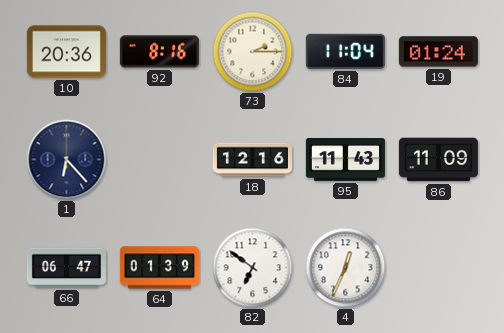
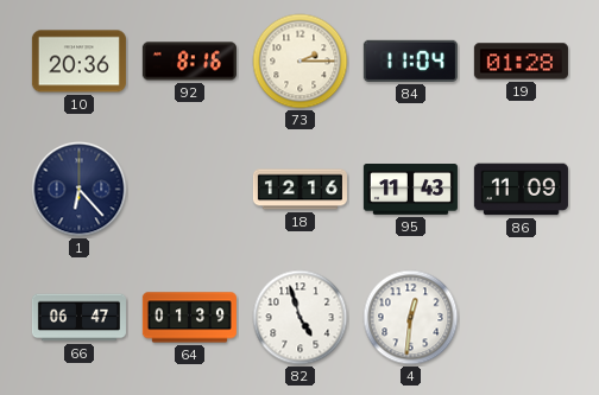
19: 01:24 -> 01:28
82: 6:51 -> 4:57
4: 12:34 -> 12:31
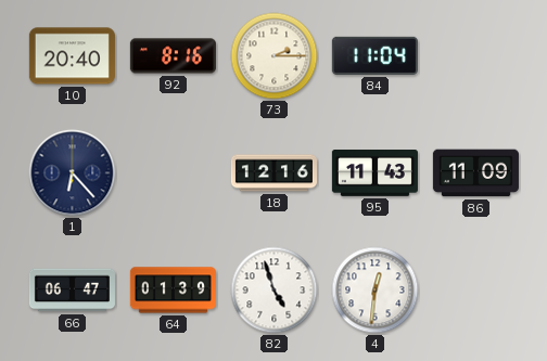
10: 20:36 -> 20:40
19: 01:28 -> none
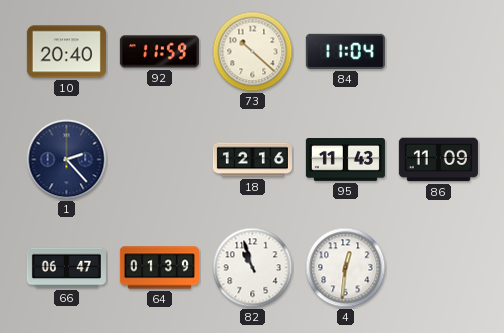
92: 8:16 -> 11:59
73: 2:15 -> 10:22
1: 6:23 -> 2:23
82: 4:57 -> 10:57
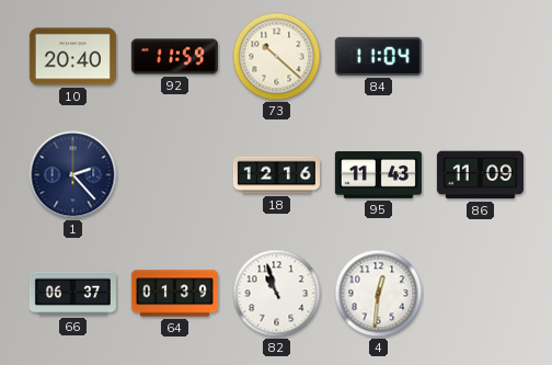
66: 06:47 -> 06:37
